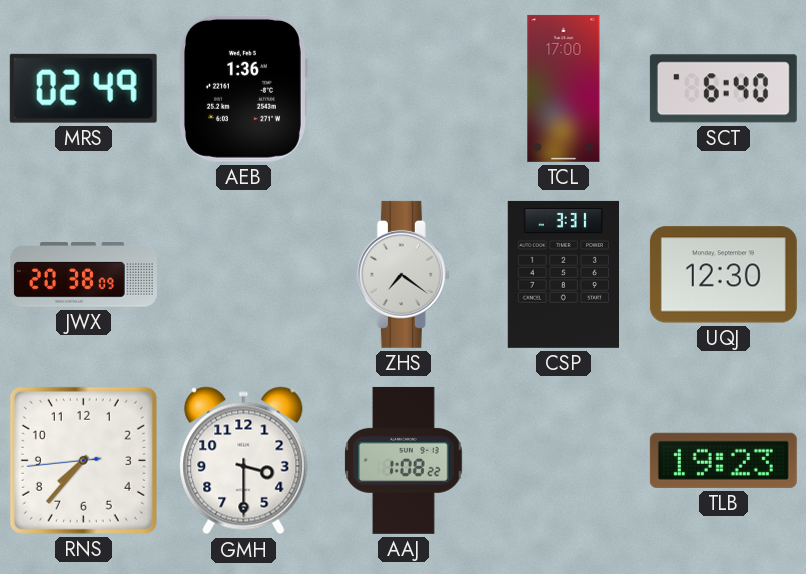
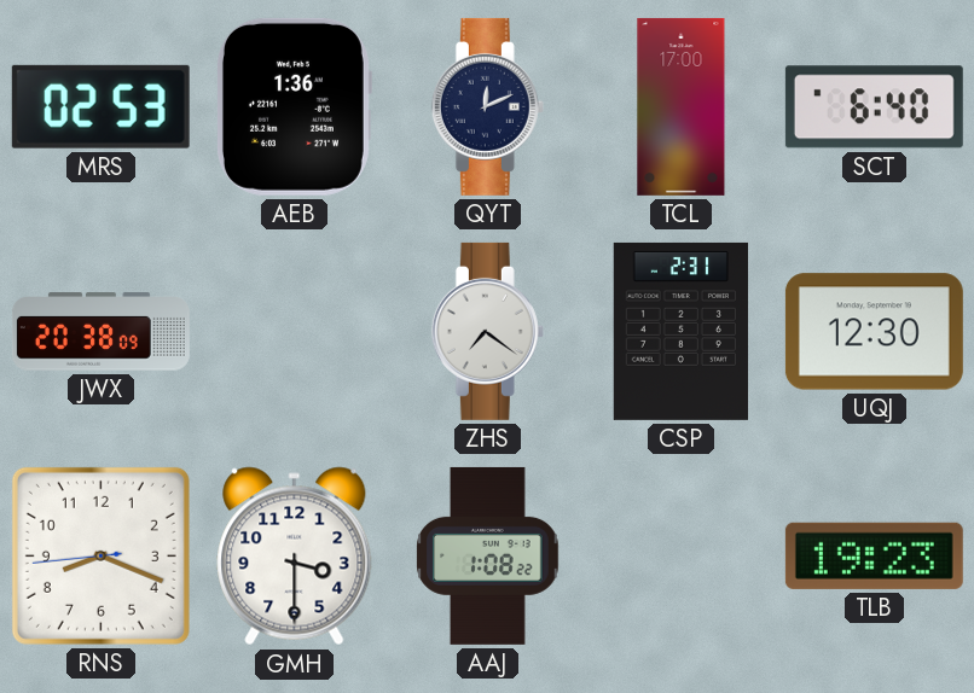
MRS: 02:49 -> 02:53
QYT: none -> 12:11
CSP: 3:31 -> 2:31
RNS: 7:36 -> 8:18
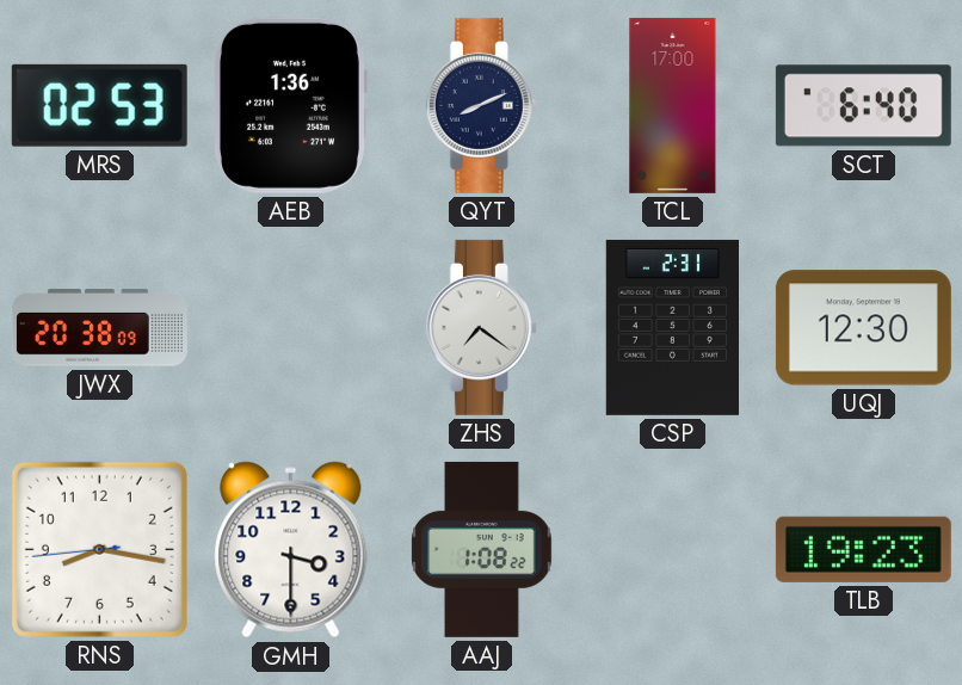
QYT: 12:11 -> 8:11
RNS: 8:18 -> 8:16
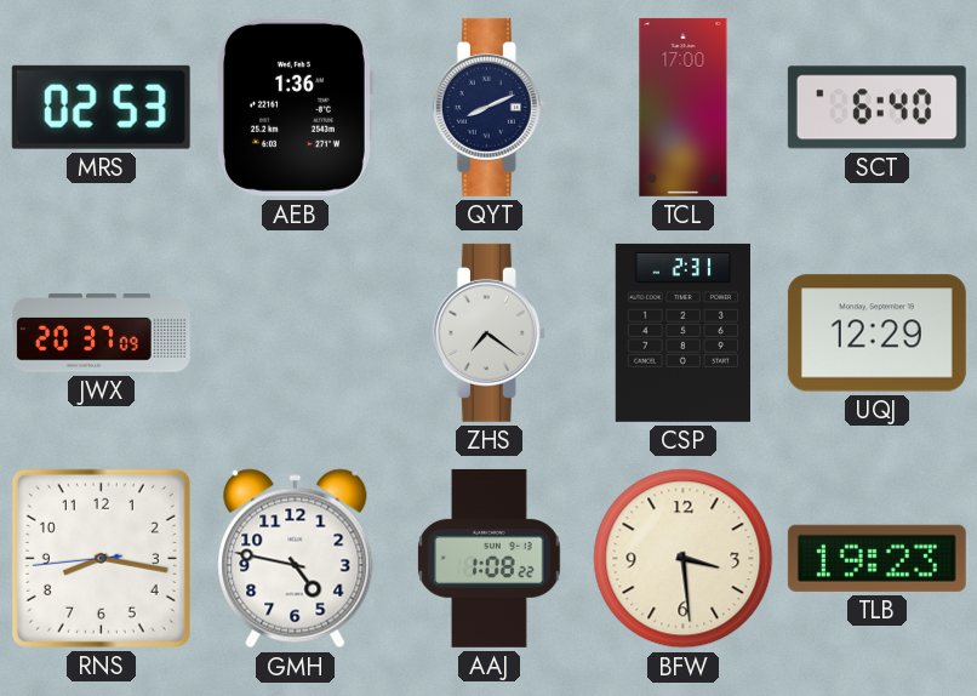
JWX: 20:38 -> 20:37
UQJ: 12:30 -> 12:29
GMH: 3:30 -> 4:47
BFW: none -> 3:29
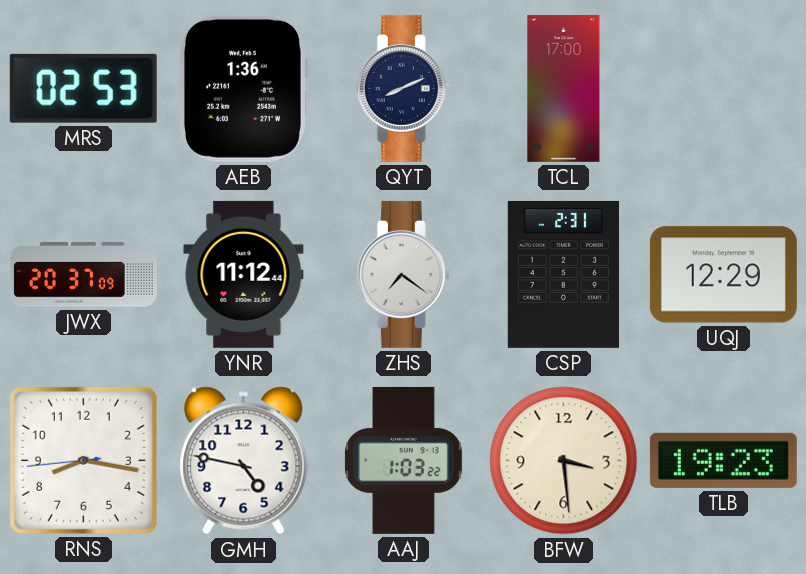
SCT: 6:40 -> none
YNR: none -> 11:12
AAJ: 1:08 -> 1:03
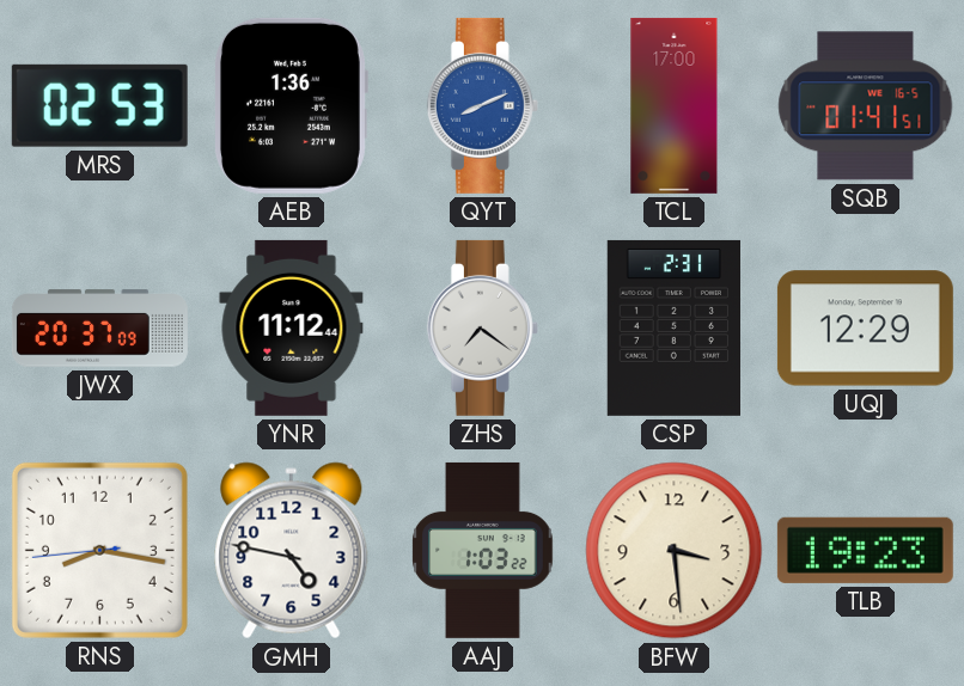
QYT dial: navy -> blue
SQB: none -> 01:41
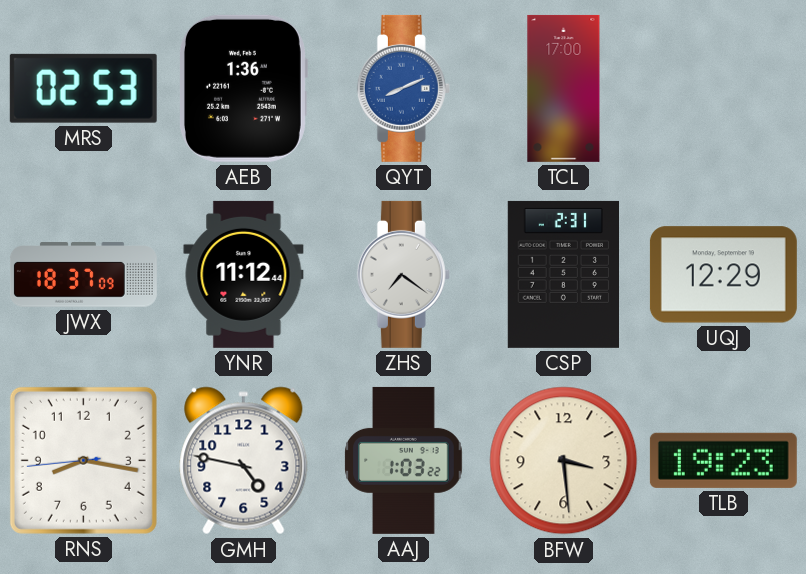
SQB: 01:41 -> none
JWX: 20:37 -> 18:37
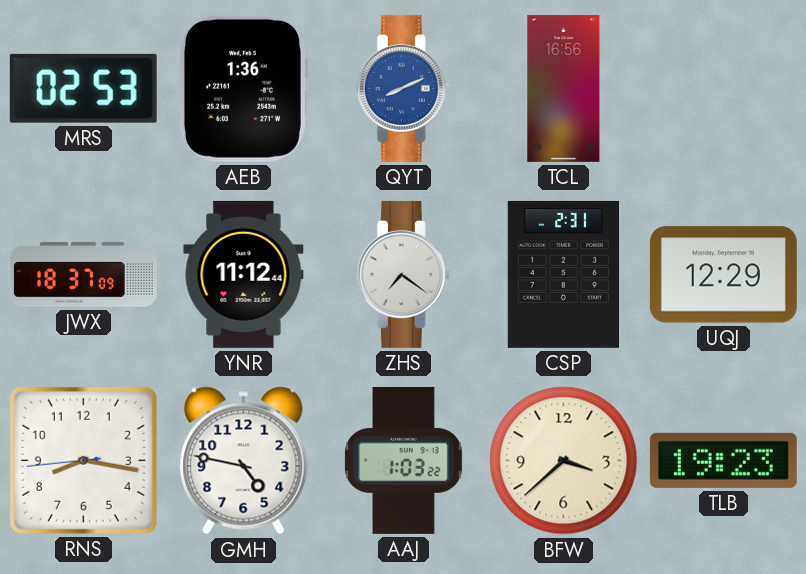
TCL: 17:00 -> 16:56
BFW: 3:29 -> 3:38
